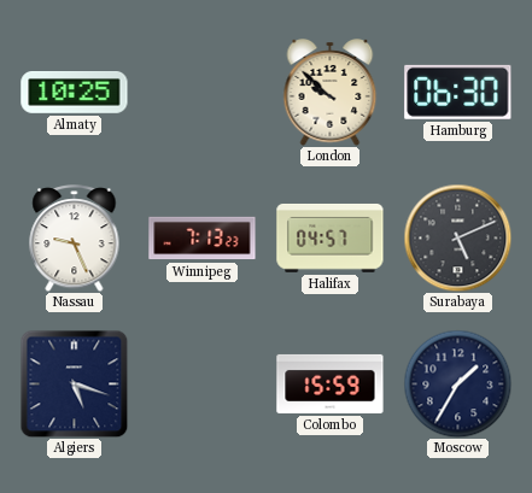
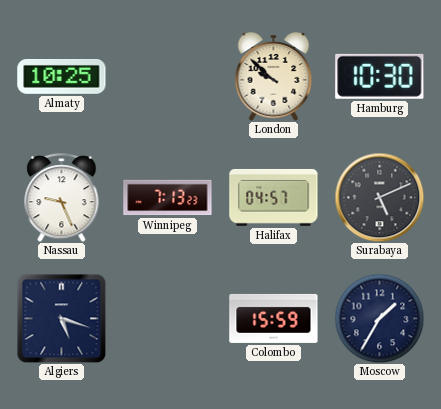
Hamburg: 06:30 -> 10:30
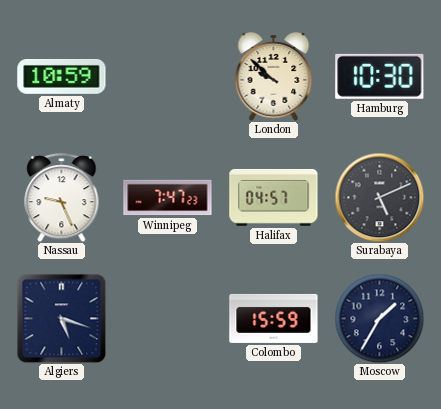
Almaty: 10:25 -> 10:59
Winnipeg: 7:13 -> 7:47
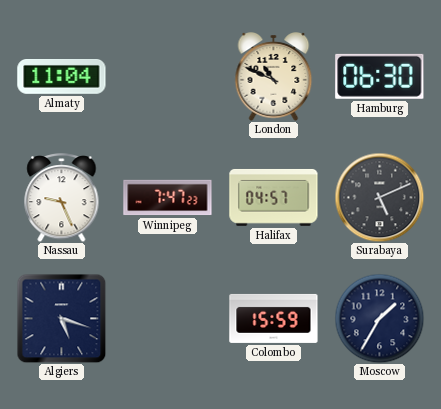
Almaty: 10:59 -> 11:04
London: 9:52 -> 10:49
Hamburg: 10:30 -> 06:30
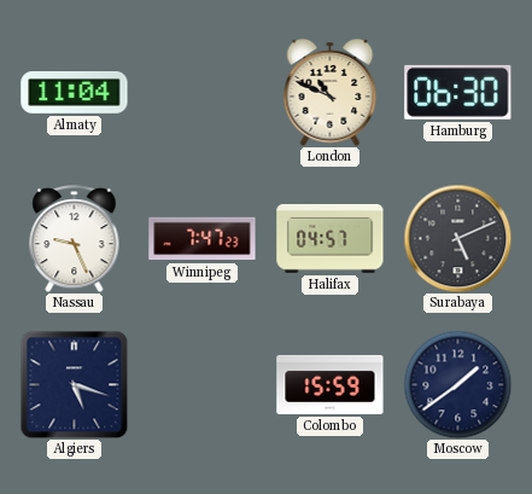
Moscow: 1:35 -> 1:39
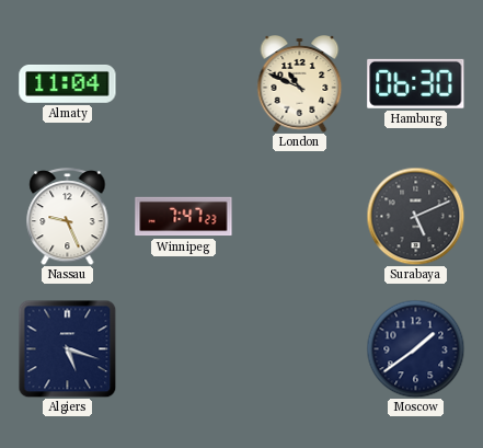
Halifax: 04:57 -> none
Colombo: 15:59 -> none
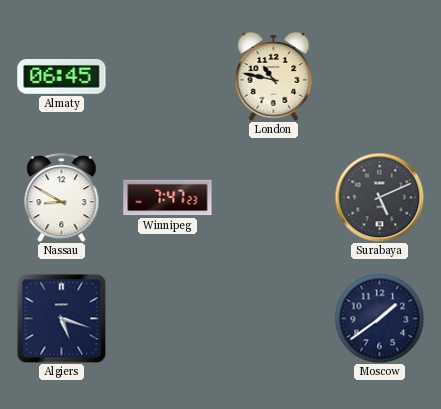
Almaty: 11:04 -> 06:45
London: 10:49 -> 10:47
Hamburg: 06:30 -> none
Nassau: 9:26 -> 8:50
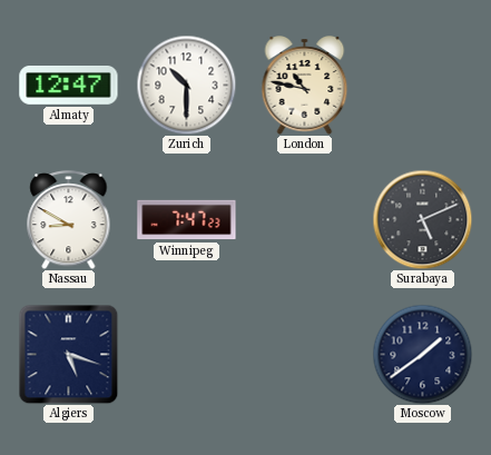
Almaty: 06:45 -> 12:47
Zurich: none -> 10:30
